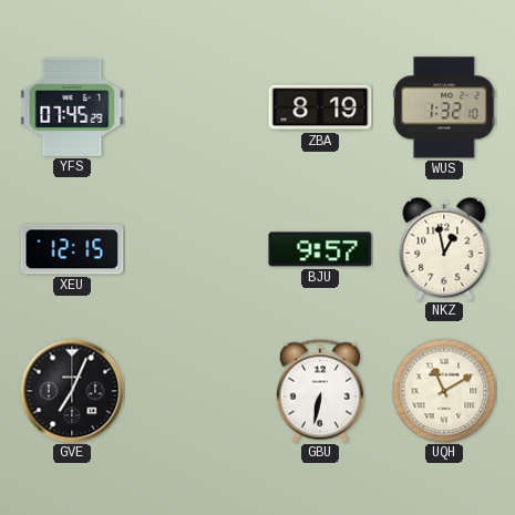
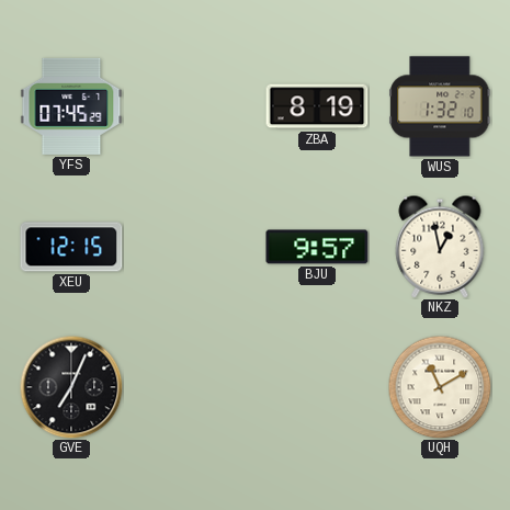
GBU: 6:32 -> none
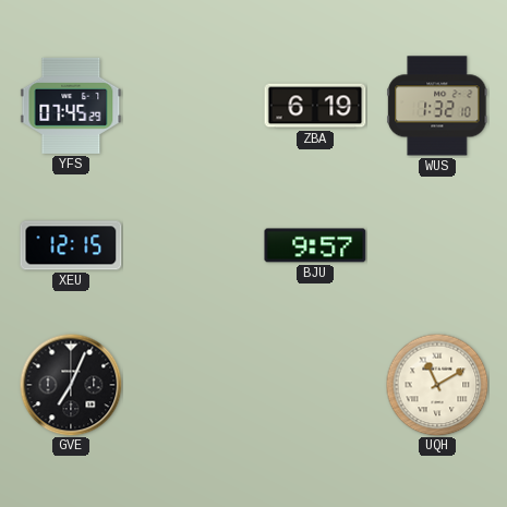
ZBA: 8:19 -> 6:19
NKZ: 12:58 -> none
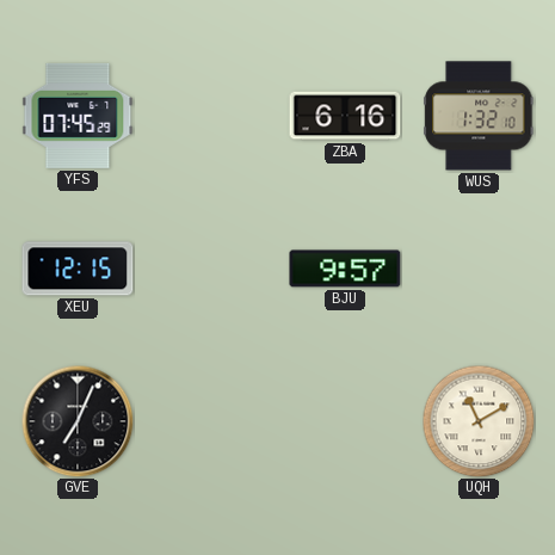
ZBA: 6:19 -> 6:16
